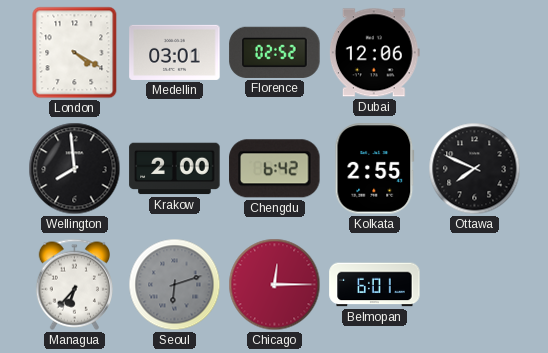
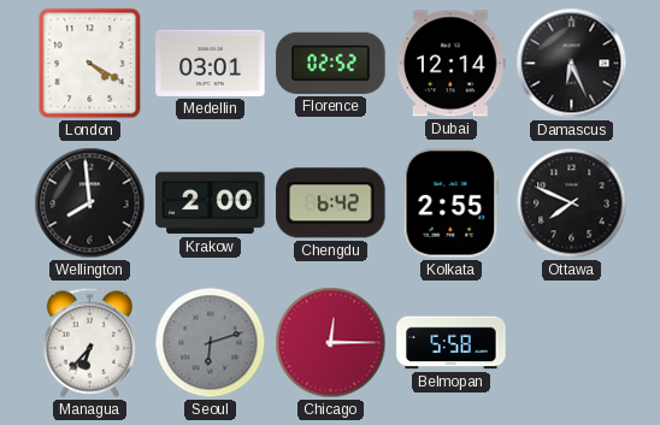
Dubai: 12:06 -> 12:14
Damascus: none -> 6:26
Belmopan: 6:01 -> 5:58
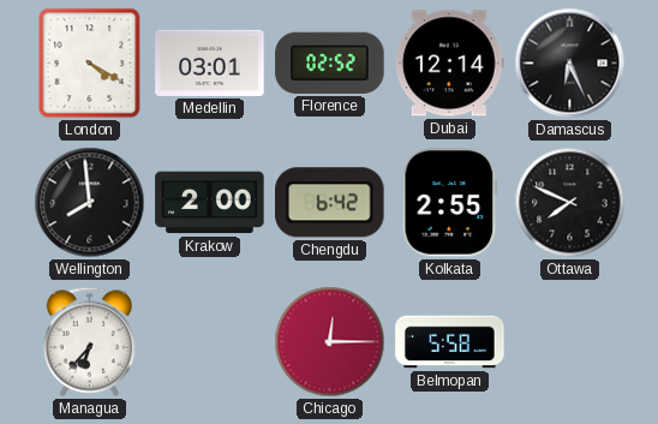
Seoul: 6:12 -> none
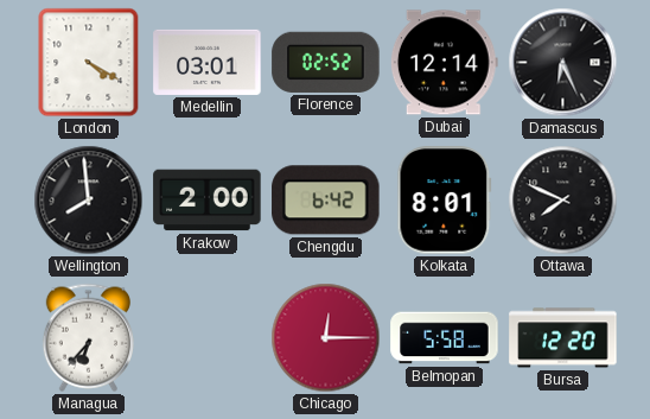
Kolkata: 2:55 -> 8:01
Bursa: none -> 12:20
